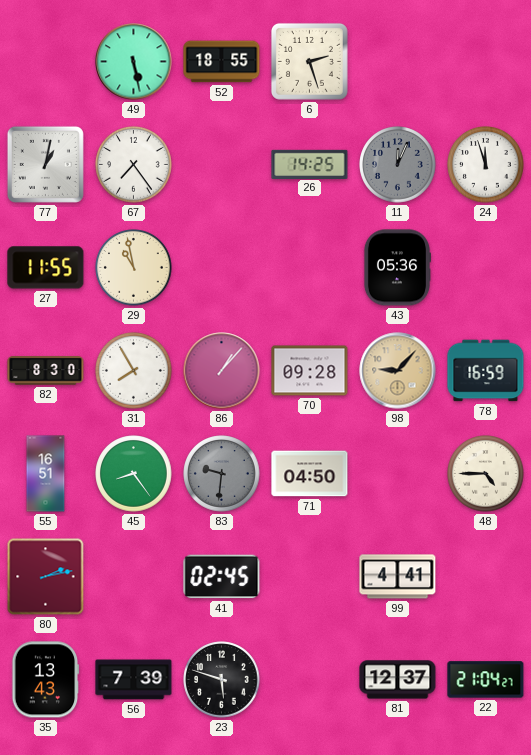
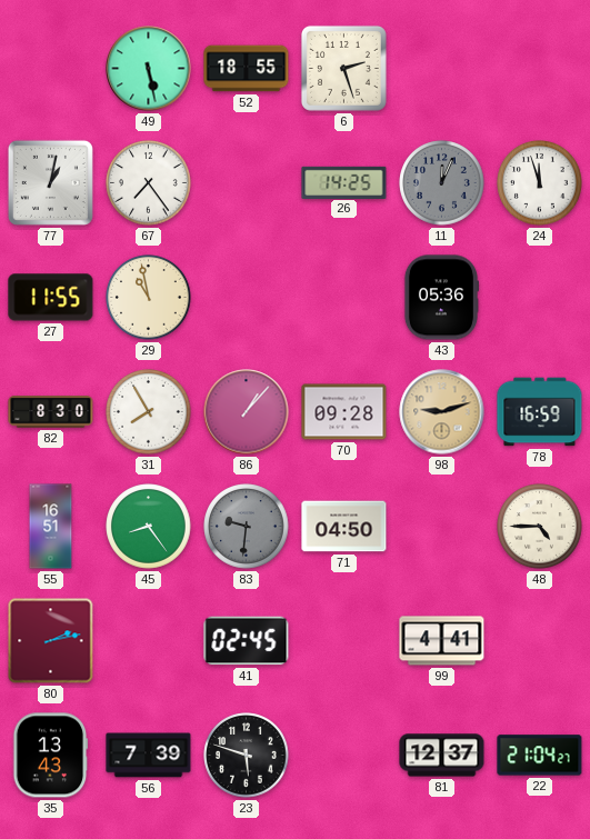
98: 9:07 -> 9:12
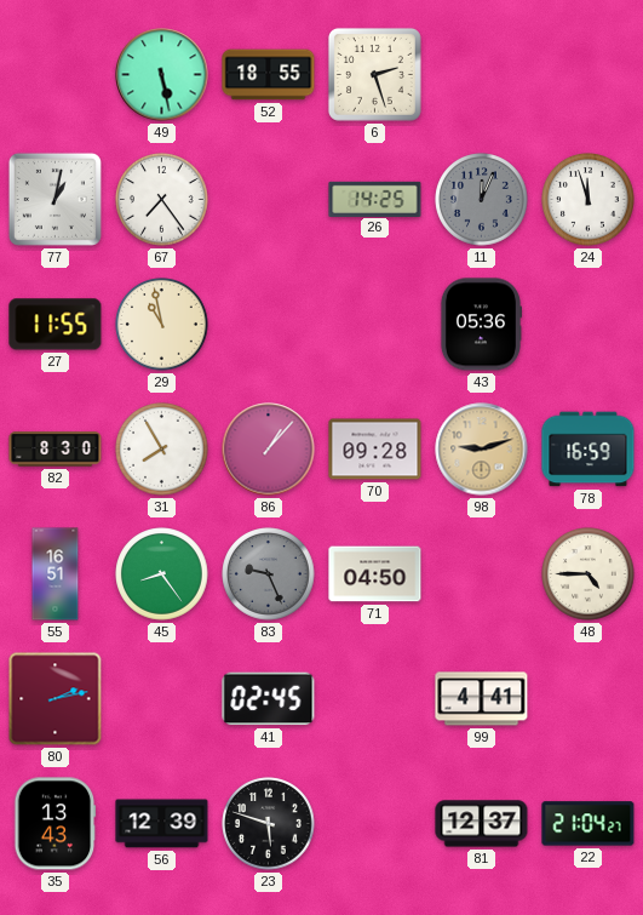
83: 9:31 -> 9:26
56: 7:39 -> 12:39
